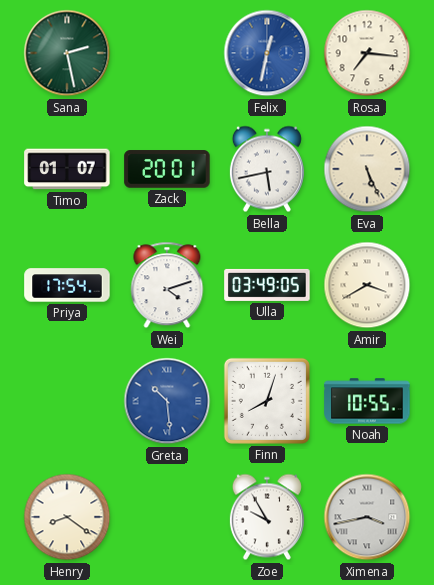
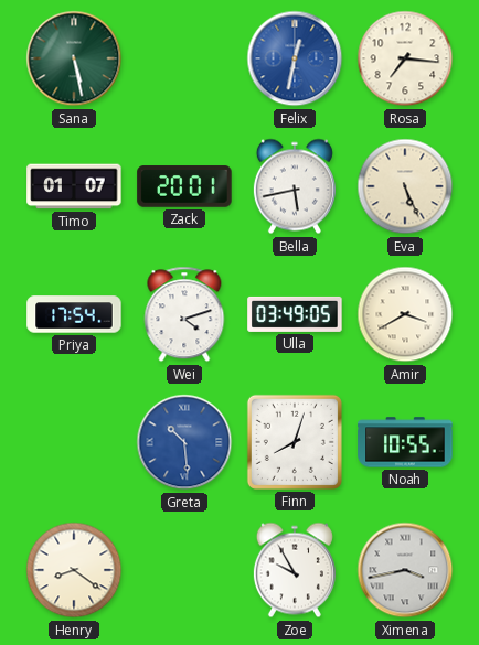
Sana: 2:28 -> 5:28
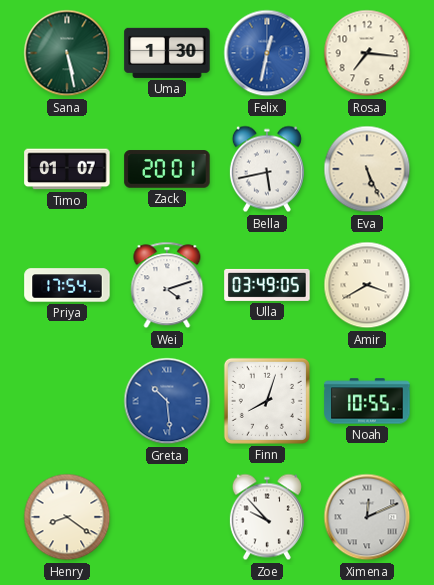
Uma: none -> 1:30
Zoe: 9:55 -> 9:53
Ximena: 3:43 -> 12:11
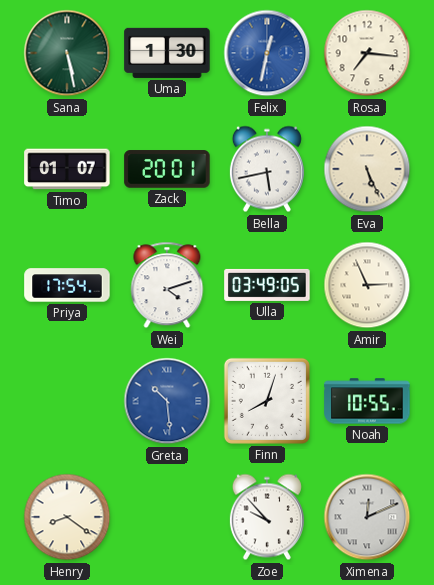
Amir: 3:40 -> 2:56
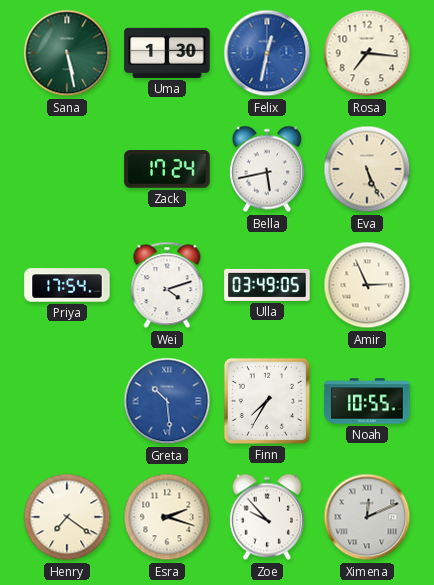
Timo: 01:07 -> none
Zack: 20:01 -> 17:24
Finn: 8:03 -> 7:35
Henry: 8:21 -> 7:21
Esra: none -> 2:18
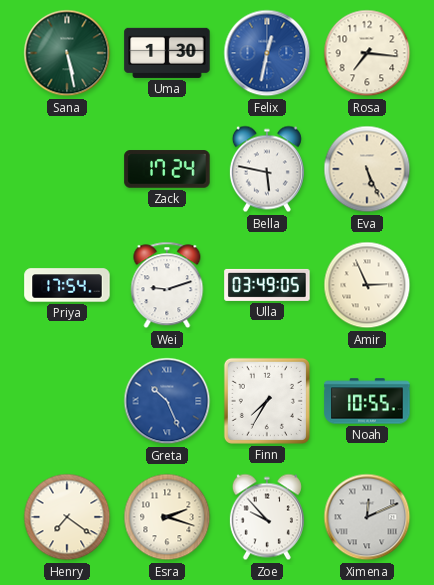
Bella: 5:43 -> 5:47
Wei: 4:12 -> 9:12
Greta: 10:29 -> 10:26
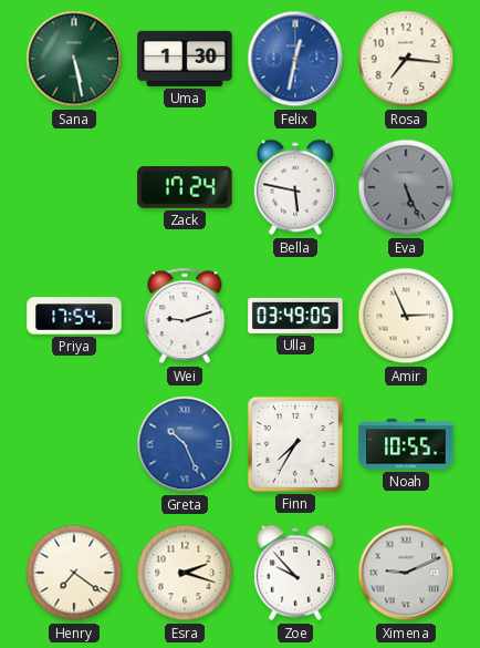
Eva dial: cream -> grey
Ximena: 12:11 -> 9:11
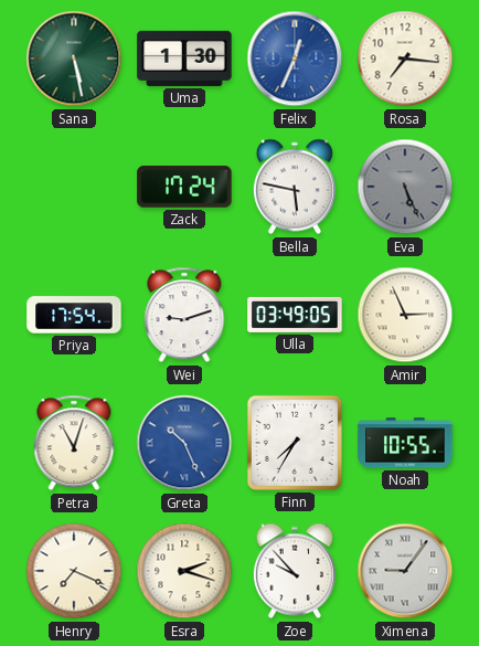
Felix: 12:32 -> 12:34
Petra: none -> 11:03
Henry: 7:21 -> 7:19
Ximena: 9:11 -> 9:06
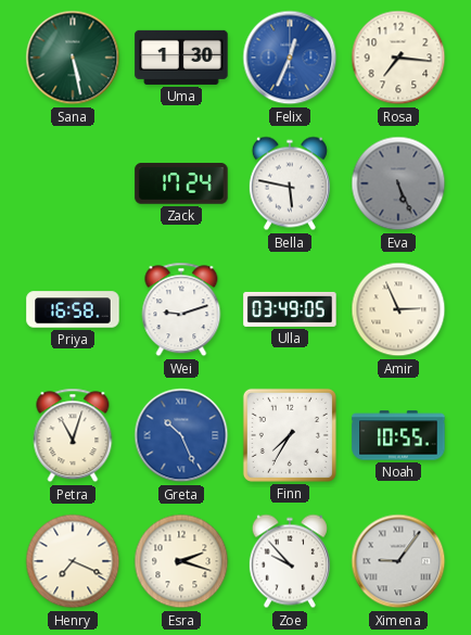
Priya: 17:54 -> 16:58
